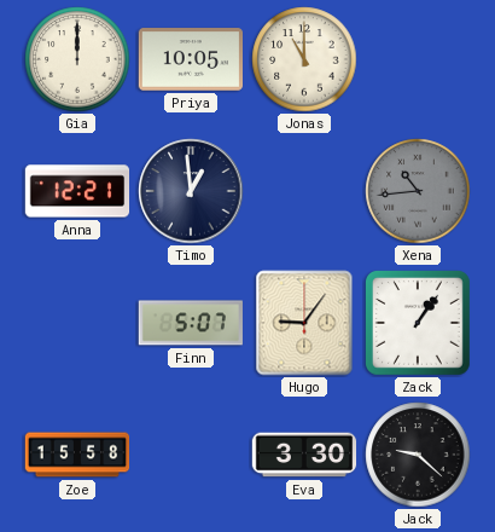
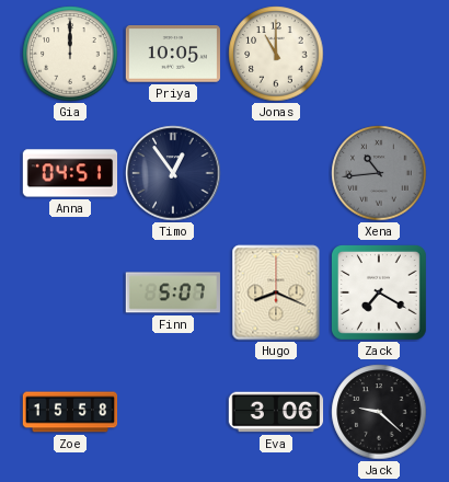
Anna: 12:21 -> 04:51
Timo: 12:59 -> 12:54
Hugo: 9:06 -> 8:19
Zack: 1:06 -> 7:20
Eva: 3:30 -> 3:06
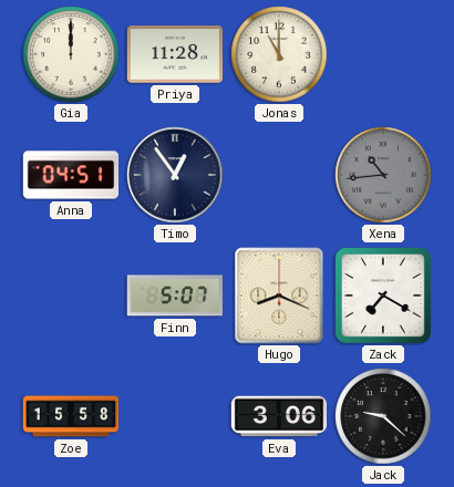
Priya: 10:05 -> 11:28
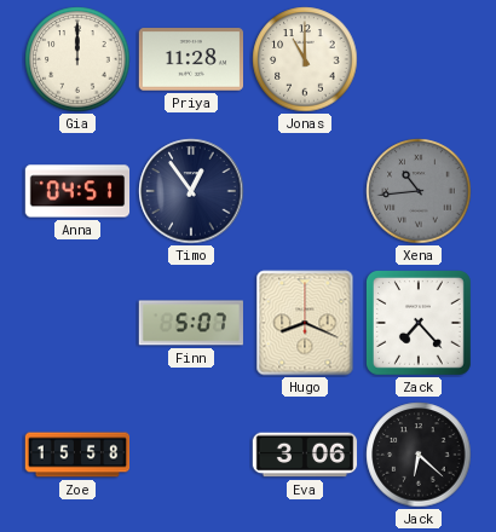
Zack: 7:20 -> 7:23
Jack: 9:22 -> 6:22
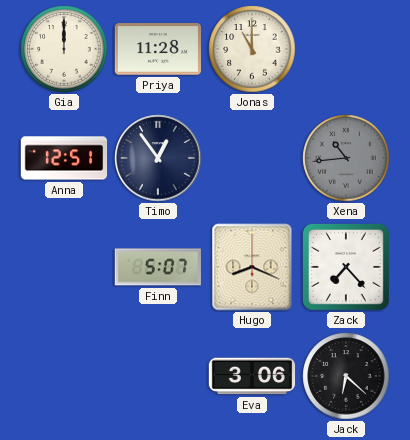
Anna: 04:51 -> 12:51
Zoe: 15:58 -> none
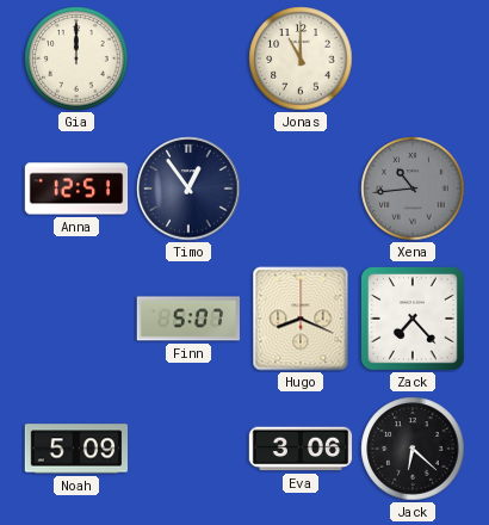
Priya: 11:28 -> none
Noah: none -> 5:09
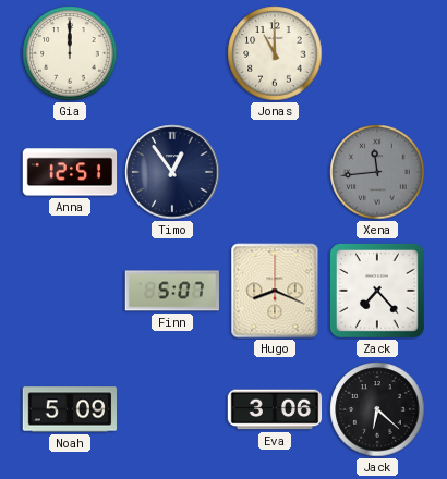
Xena: 10:44 -> 11:44
